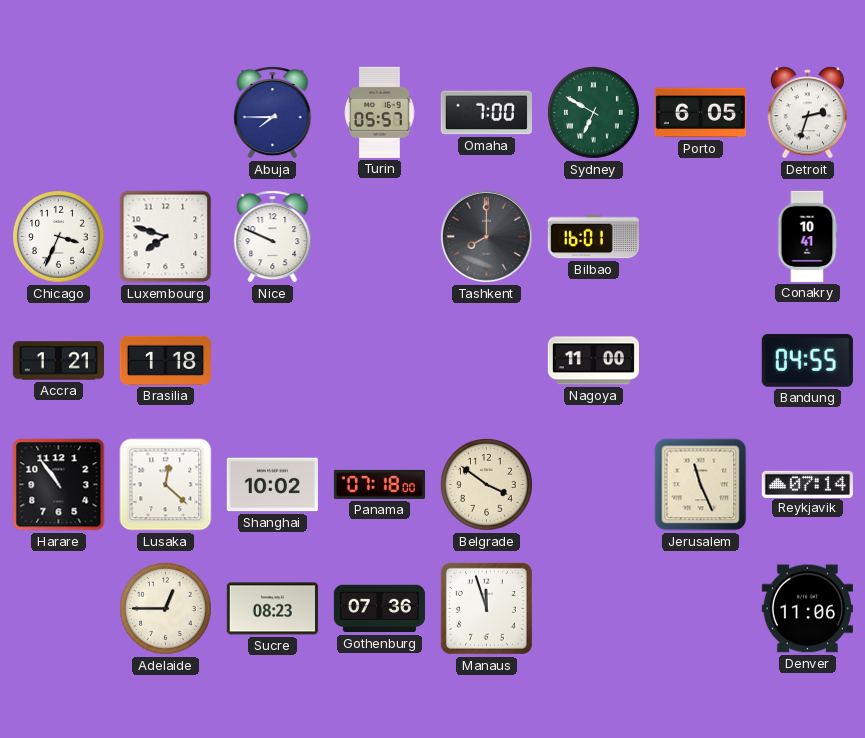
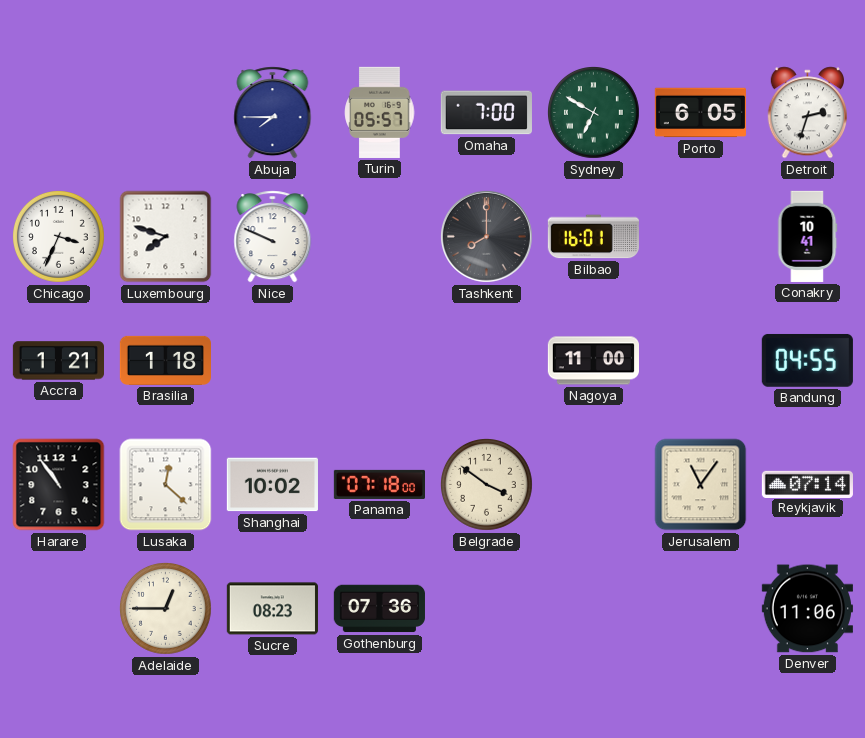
Jerusalem: 11:26 -> 11:06
Manaus: 11:57 -> none
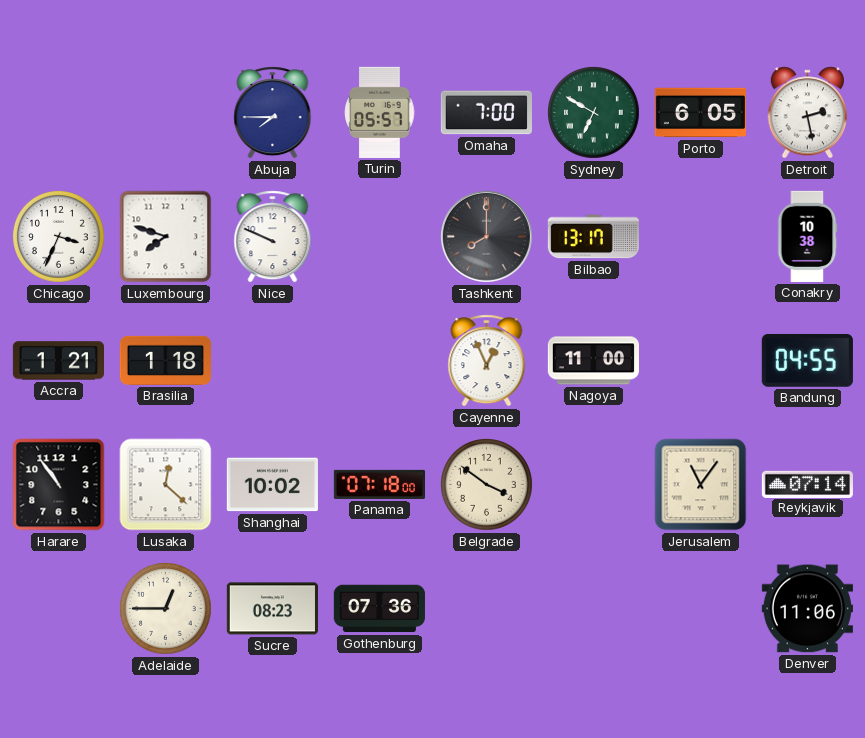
Detroit: 2:33 -> 2:28
Bilbao: 16:01 -> 13:17
Conakry: 10:41 -> 10:38
Cayenne: none -> 12:56
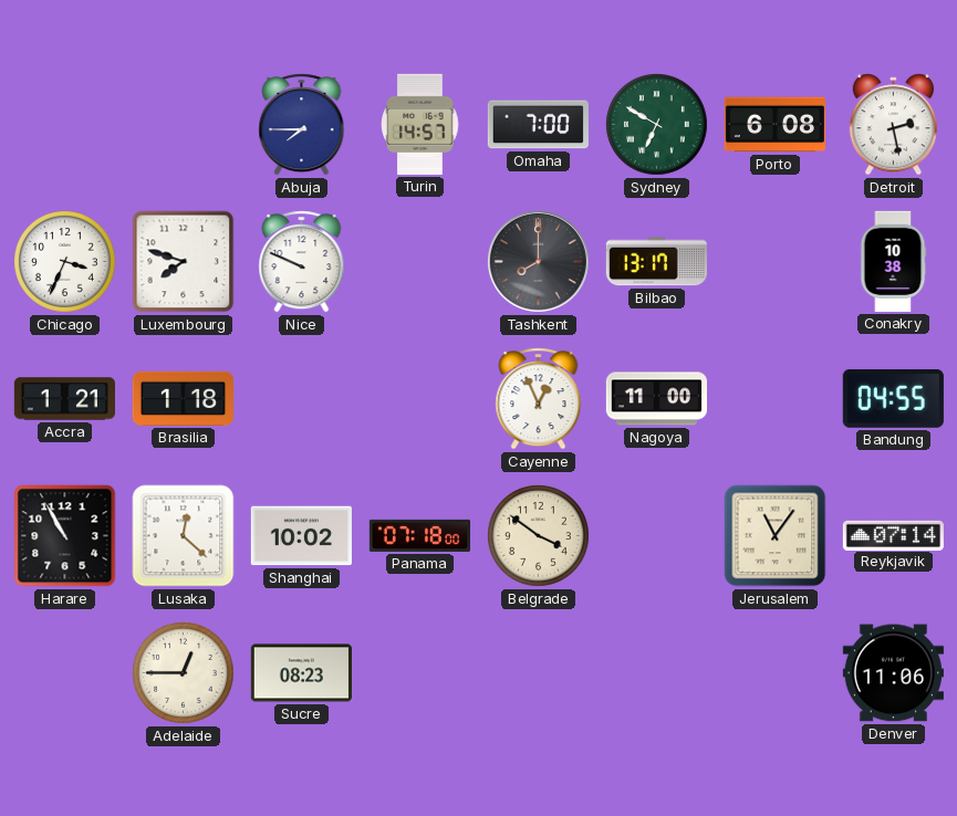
Turin: 05:57 -> 14:57
Porto: 6:05 -> 6:08
Harare: 10:54 -> 10:55
Gothenburg: 07:36 -> none
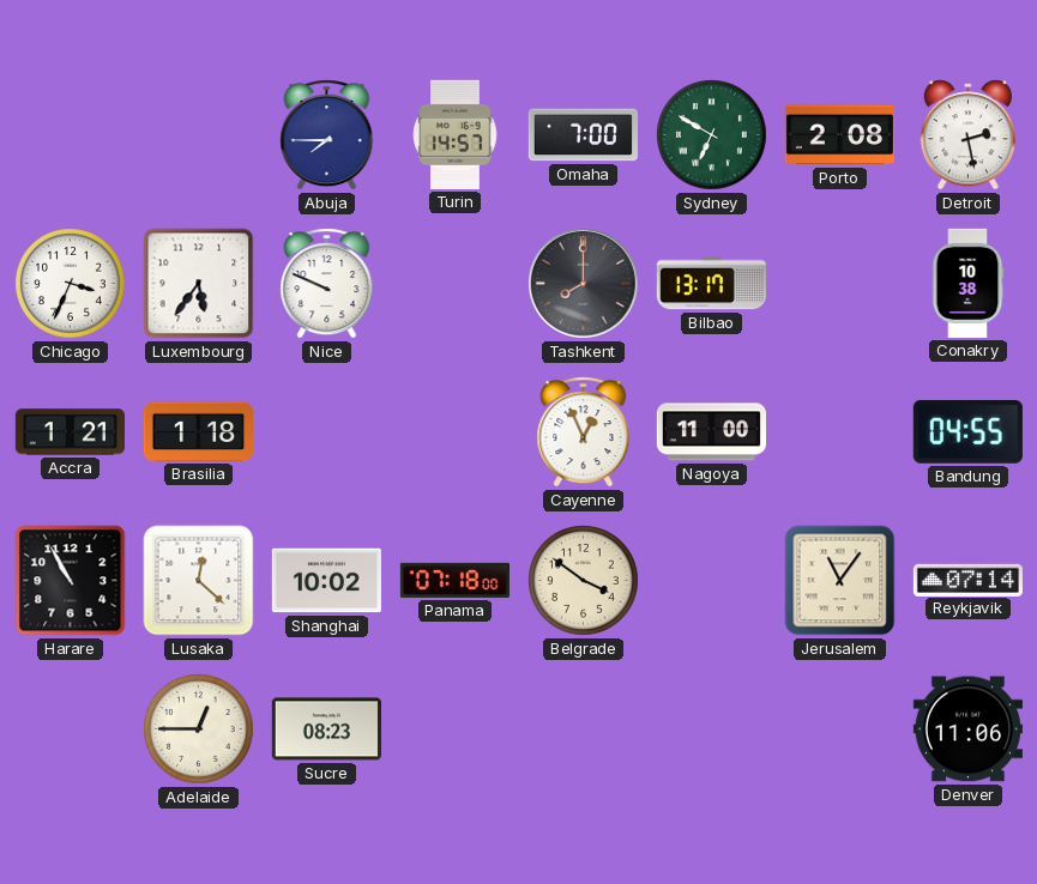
Porto: 6:08 -> 2:08
Luxembourg: 7:48 -> 5:36
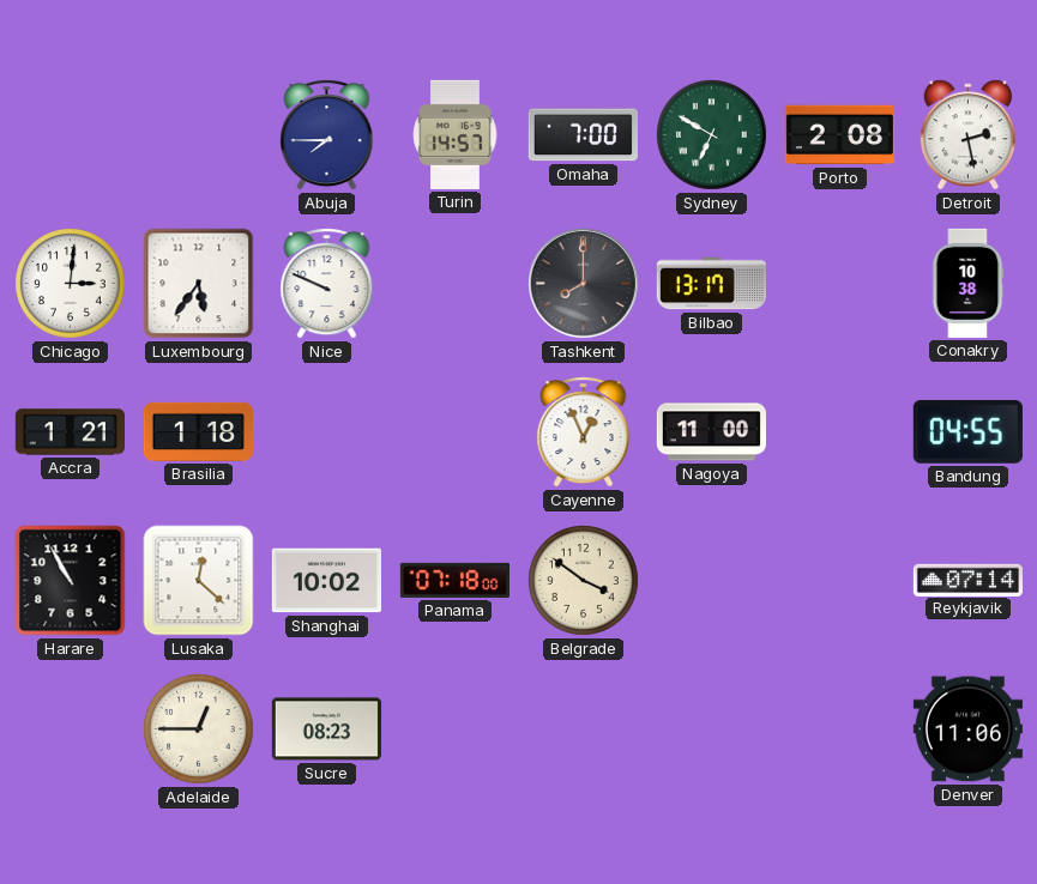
Chicago: 3:34 -> 3:01
Jerusalem: 11:06 -> none
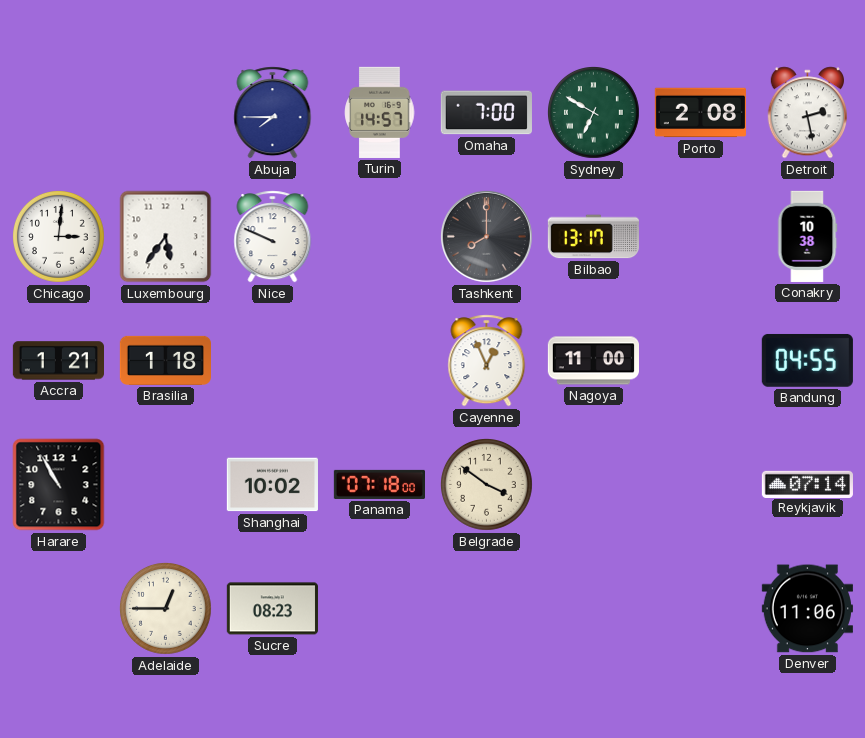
Lusaka: 12:22 -> none
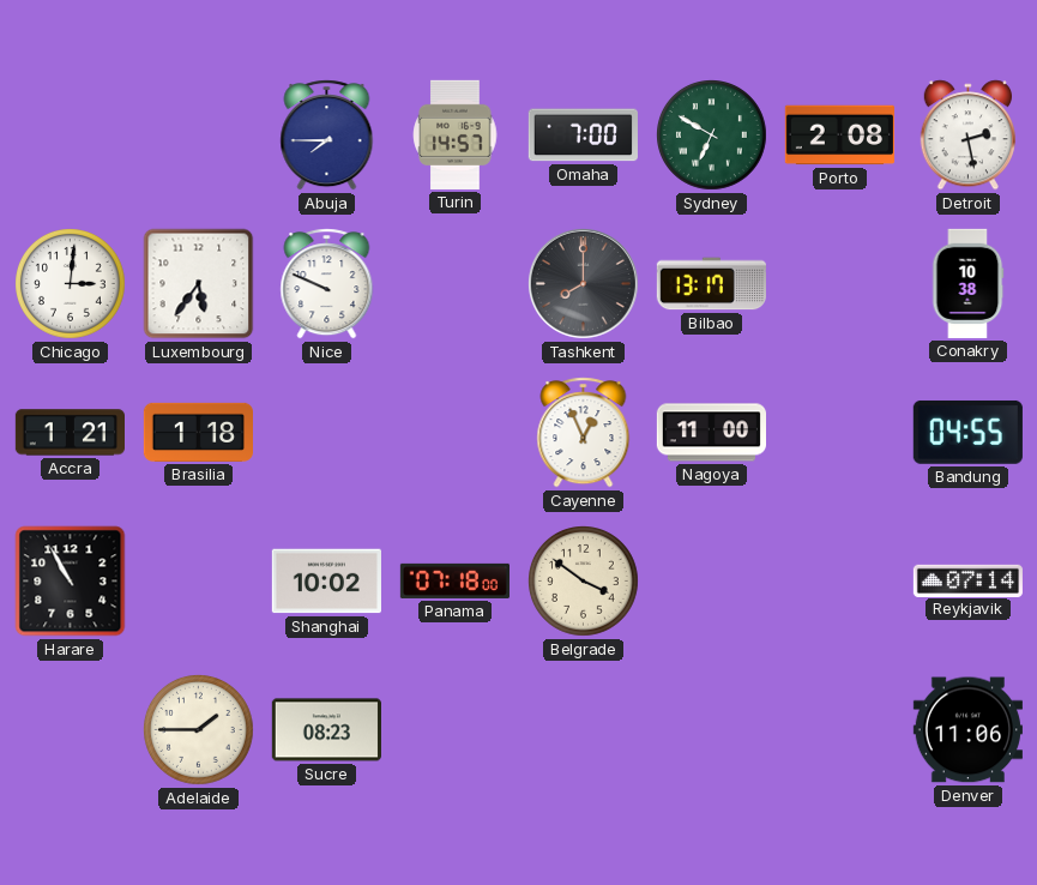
Adelaide: 12:45 -> 1:45
